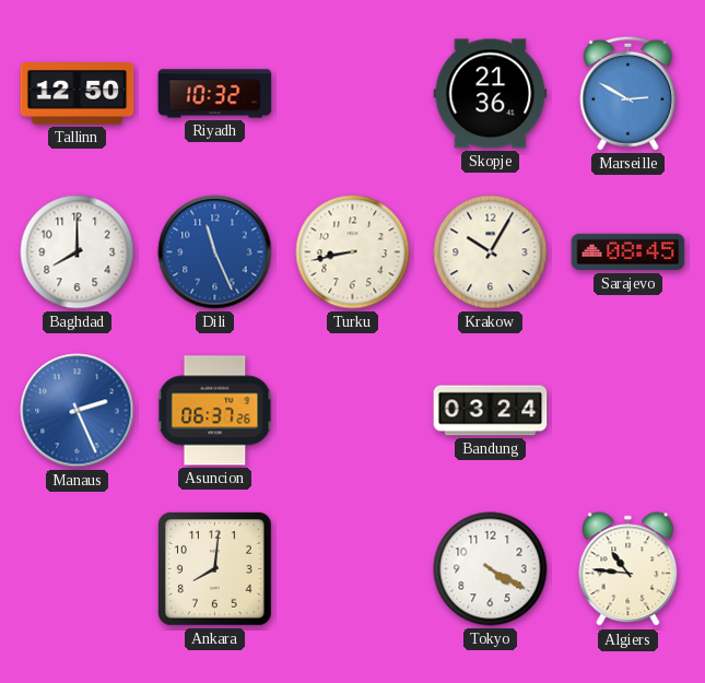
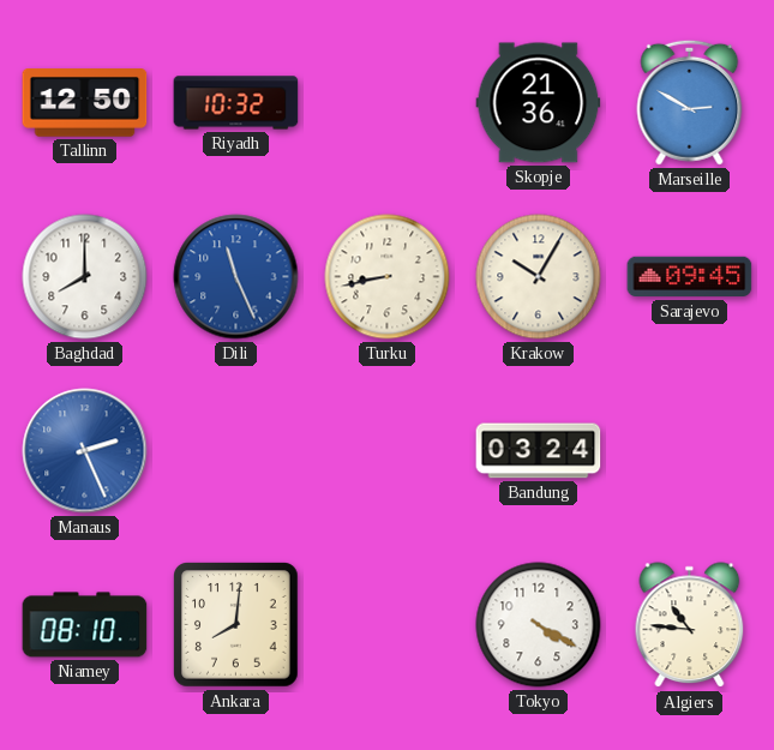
Sarajevo: 08:45 -> 09:45
Asuncion: 06:37 -> none
Niamey: none -> 08:10
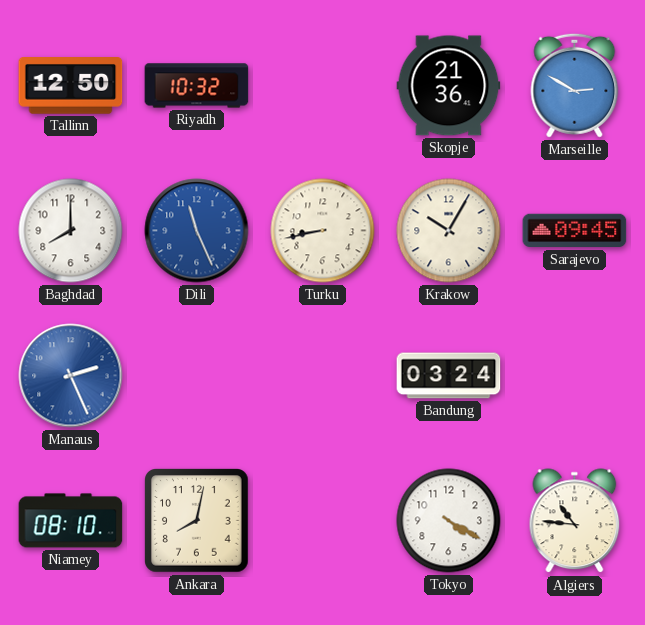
Ankara: 8:01 -> 8:02
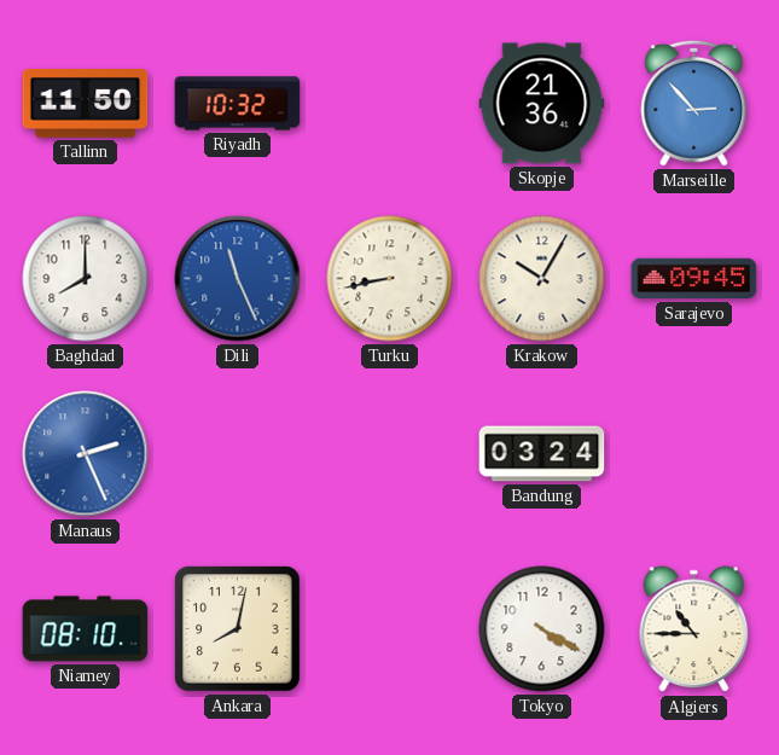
Tallinn: 12:50 -> 11:50
Marseille: 2:50 -> 2:53
Algiers: 10:46 -> 10:45
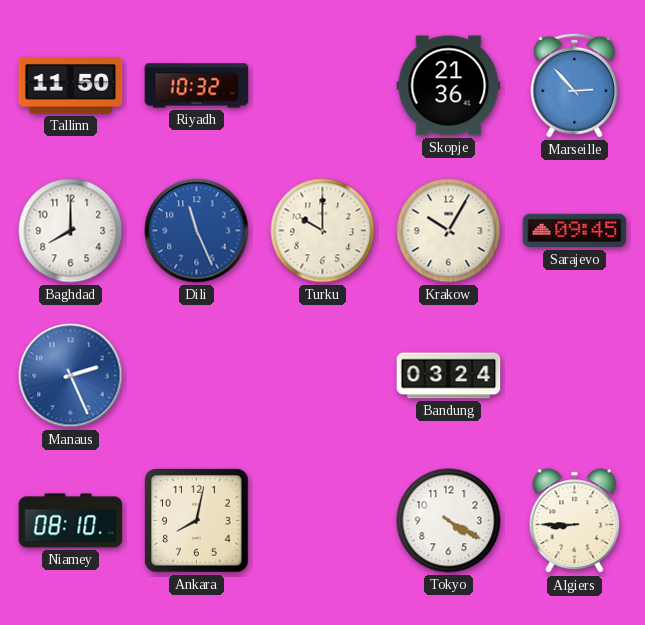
Turku: 8:43 -> 10:00
Algiers: 10:45 -> 8:45
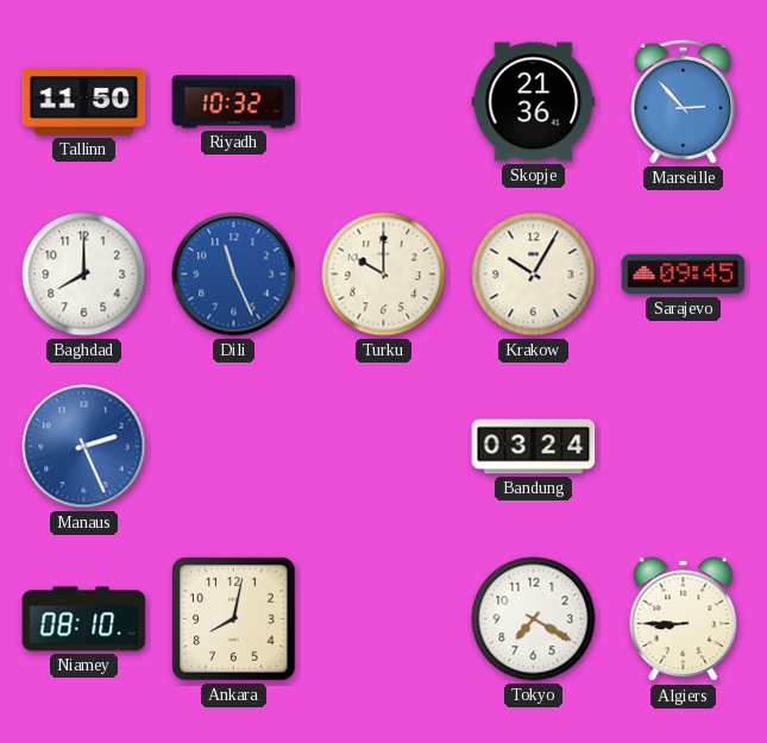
Tokyo: 4:20 -> 7:20
